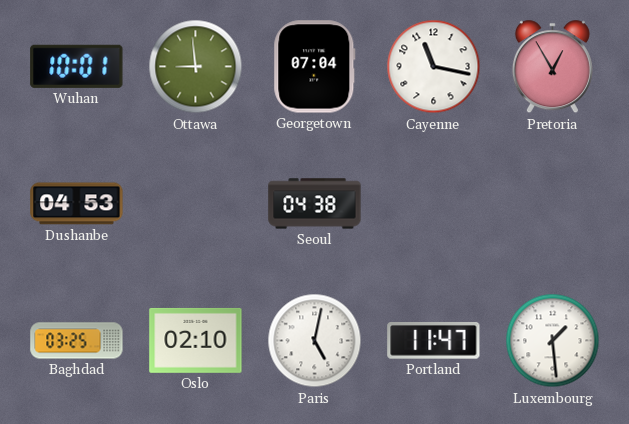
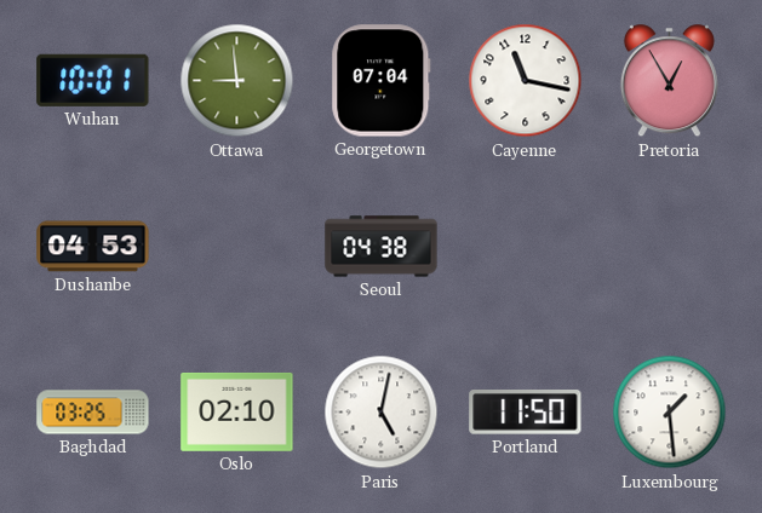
Portland: 11:47 -> 11:50
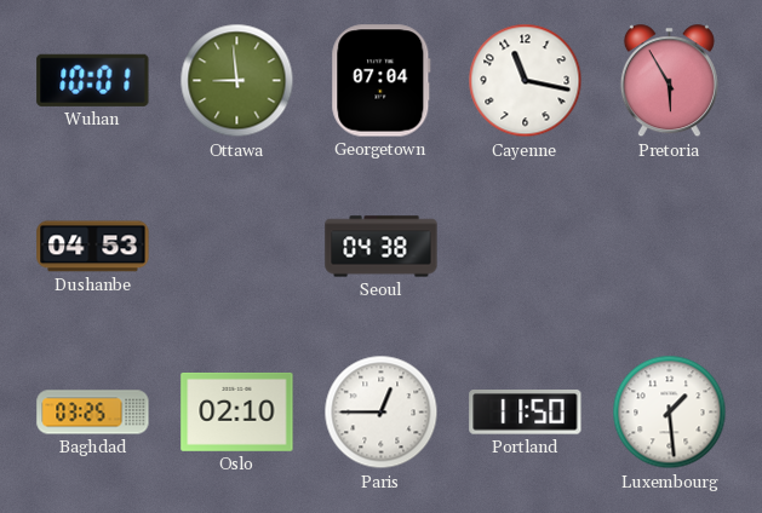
Pretoria: 12:55 -> 5:55
Paris: 5:02 -> 12:45
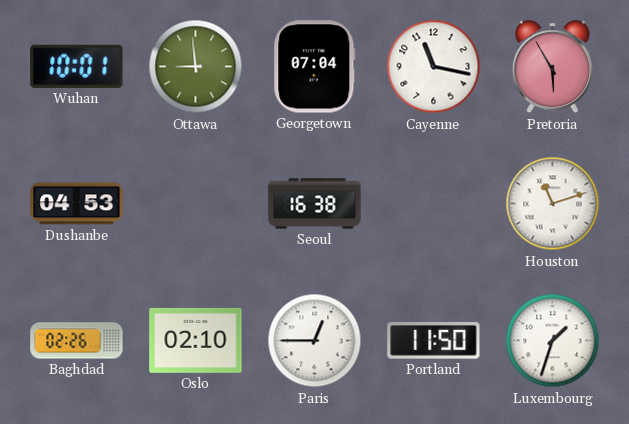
Seoul: 04:38 -> 16:38
Houston: none -> 11:12
Baghdad: 03:25 -> 02:26
Luxembourg: 1:29 -> 1:33
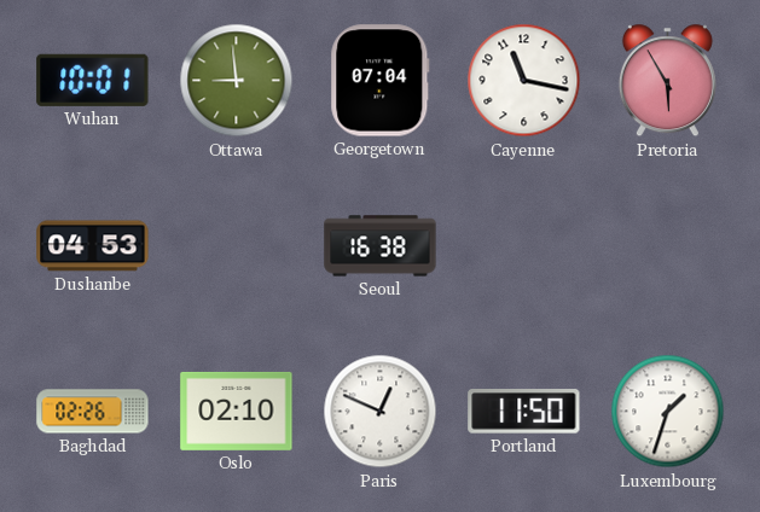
Houston: 11:12 -> none
Paris: 12:45 -> 12:49
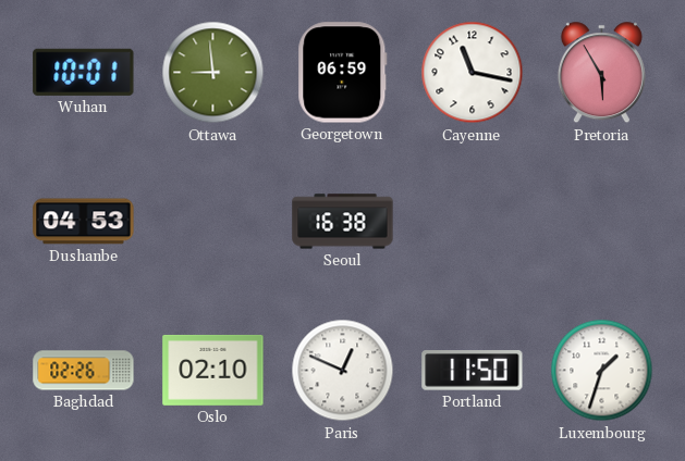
Georgetown: 07:04 -> 06:59
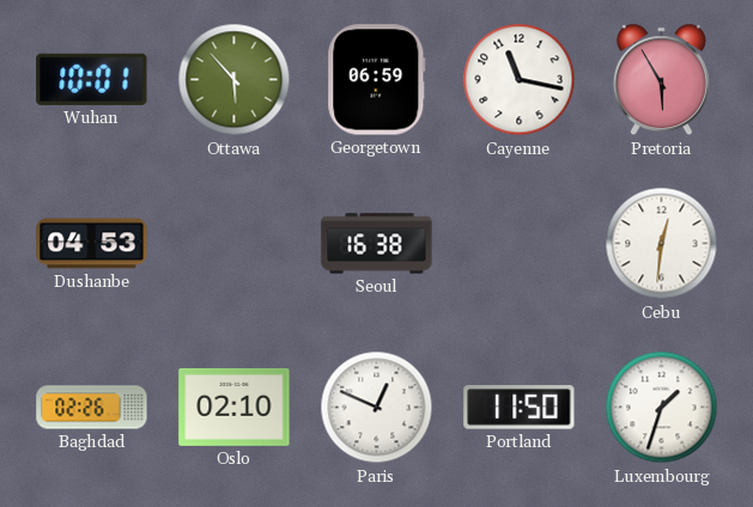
Ottawa: 8:59 -> 5:53
Cebu: none -> 12:31
